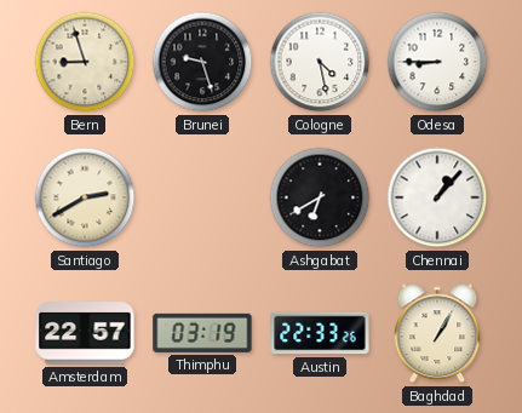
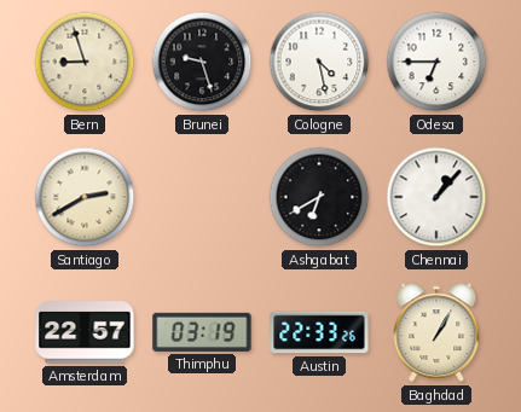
Odesa: 8:45 -> 6:45
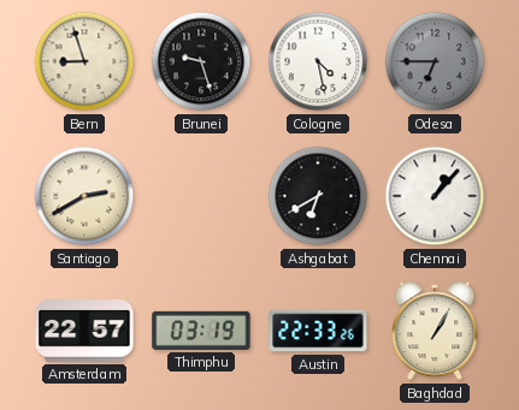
Odesa dial: white -> grey
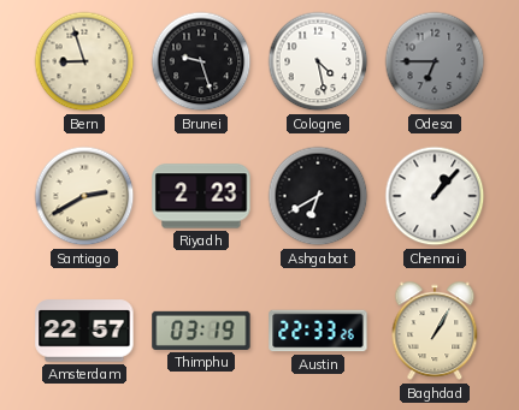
Riyadh: none -> 2:23
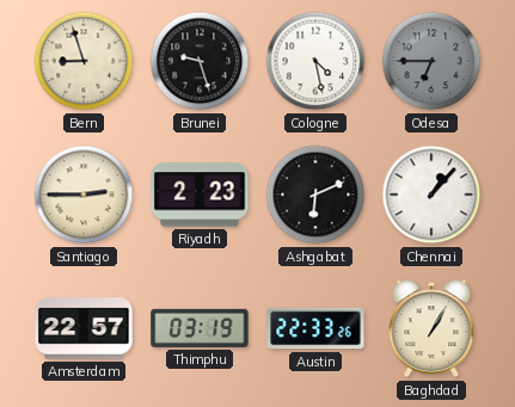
Santiago: 2:40 -> 2:45
Ashgabat: 6:40 -> 6:11
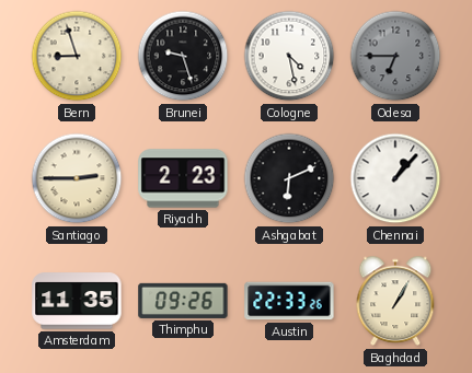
Amsterdam: 22:57 -> 11:35
Thimphu: 03:19 -> 09:26
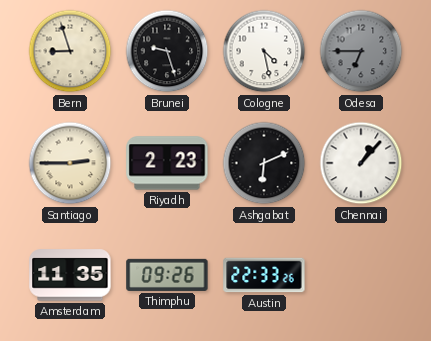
Baghdad: 1:05 -> none
